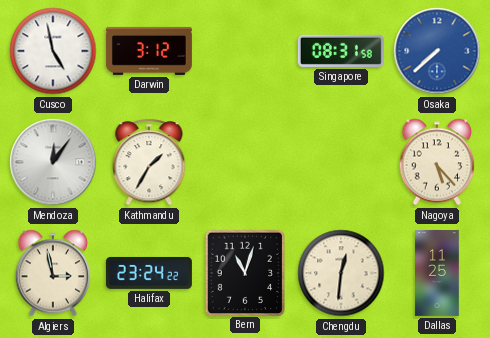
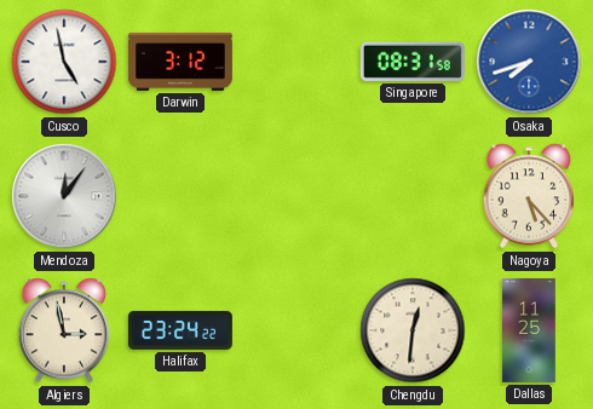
Osaka: 7:38 -> 7:42
Kathmandu: 1:35 -> none
Bern: 11:03 -> none
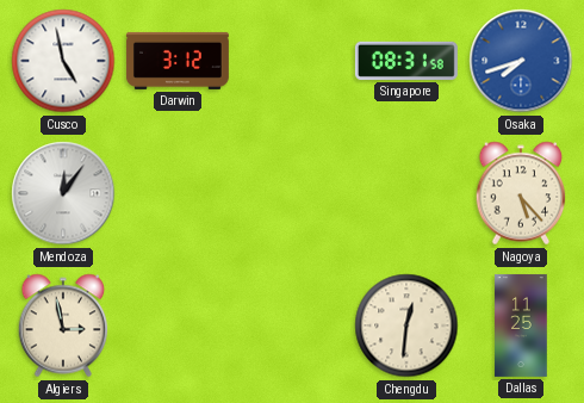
Halifax: 23:24 -> none
